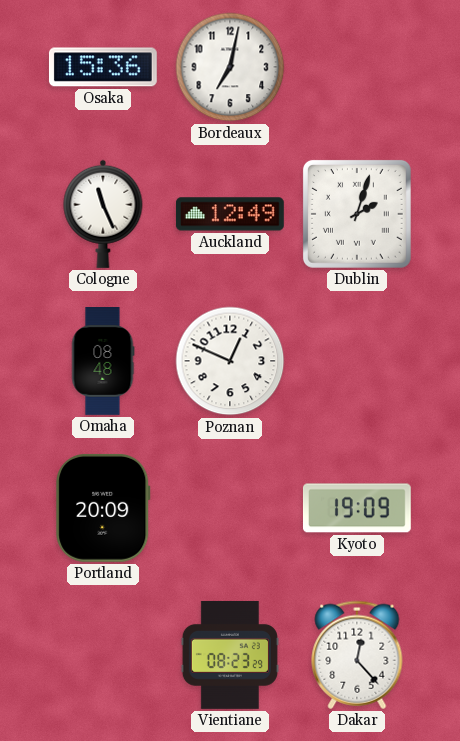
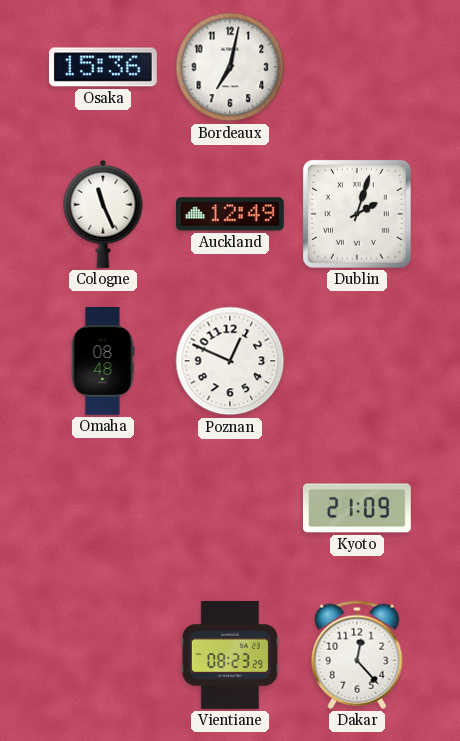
Portland: 20:09 -> none
Kyoto: 19:09 -> 21:09
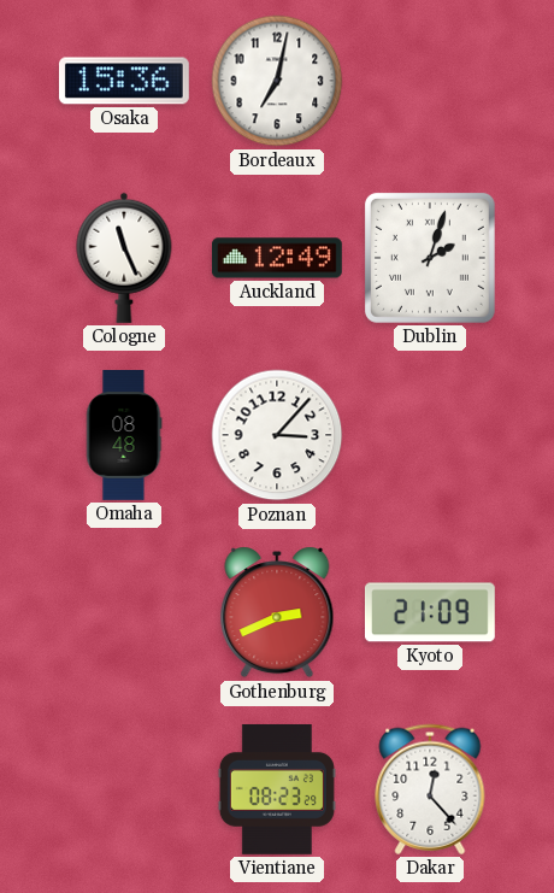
Poznan: 12:49 -> 3:07
Gothenburg: none -> 2:41
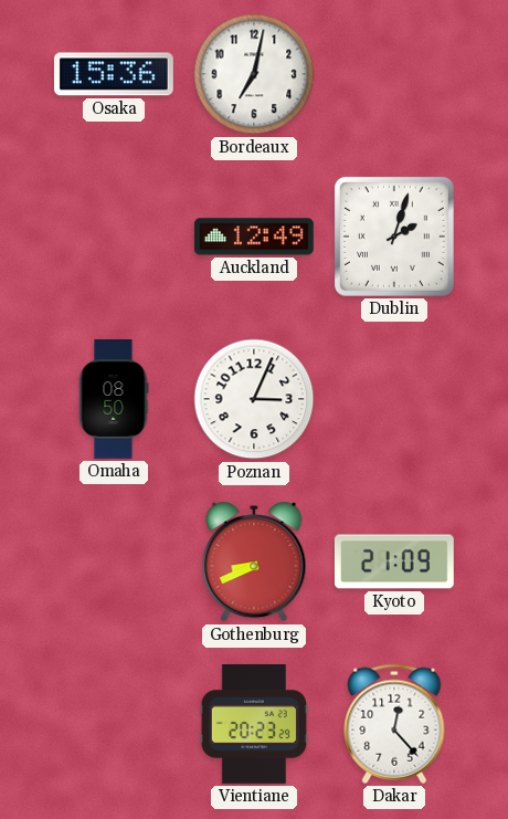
Cologne: 11:26 -> none
Omaha: 08:48 -> 08:50
Poznan: 3:07 -> 3:04
Gothenburg: 2:41 -> 8:41
Vientiane: 08:23 -> 20:23
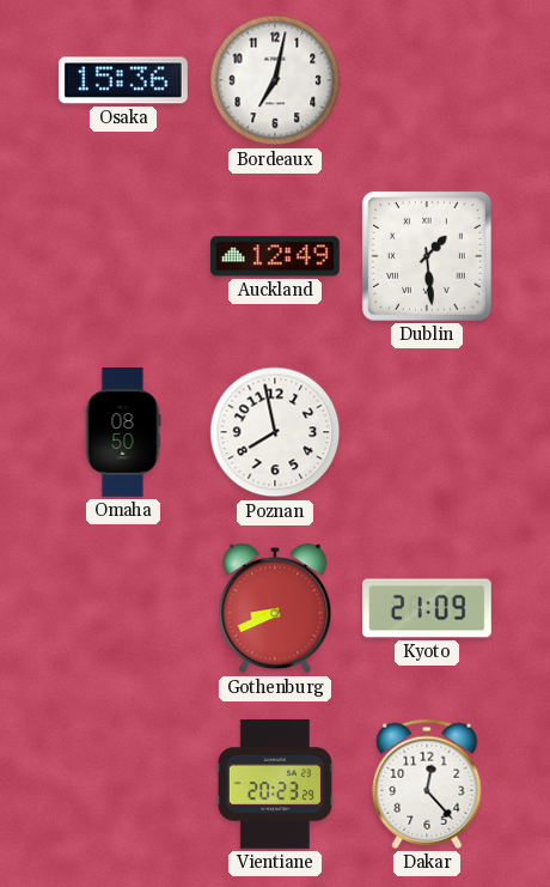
Dublin: 2:03 -> 1:29
Poznan: 3:04 -> 7:58
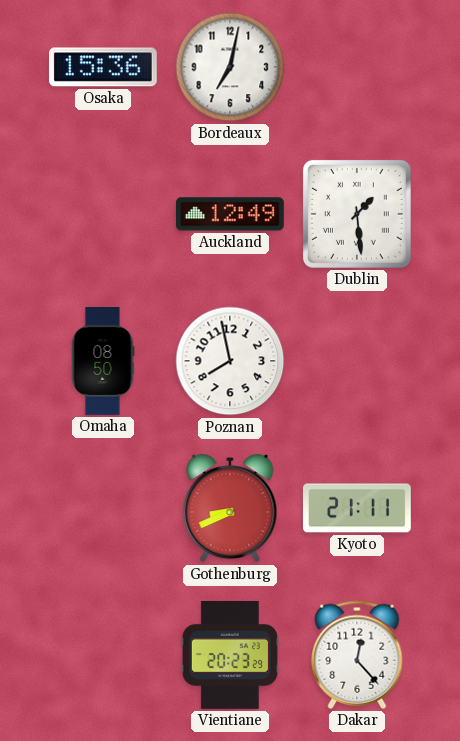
Kyoto: 21:09 -> 21:11
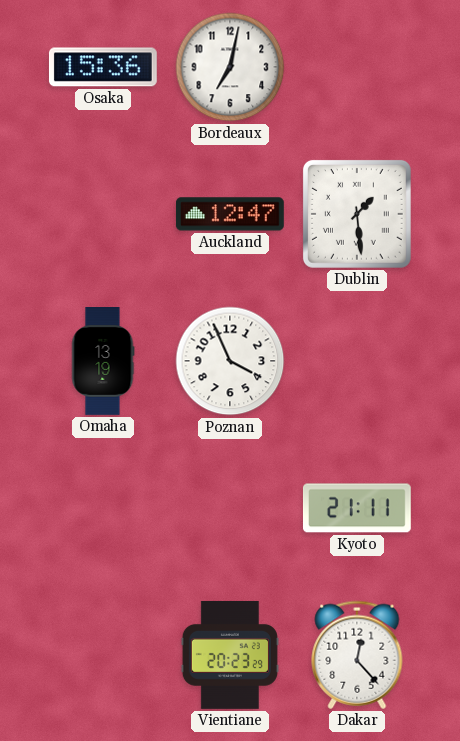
Auckland: 12:49 -> 12:47
Omaha: 08:50 -> 13:19
Poznan: 7:58 -> 3:56
Gothenburg: 8:41 -> none
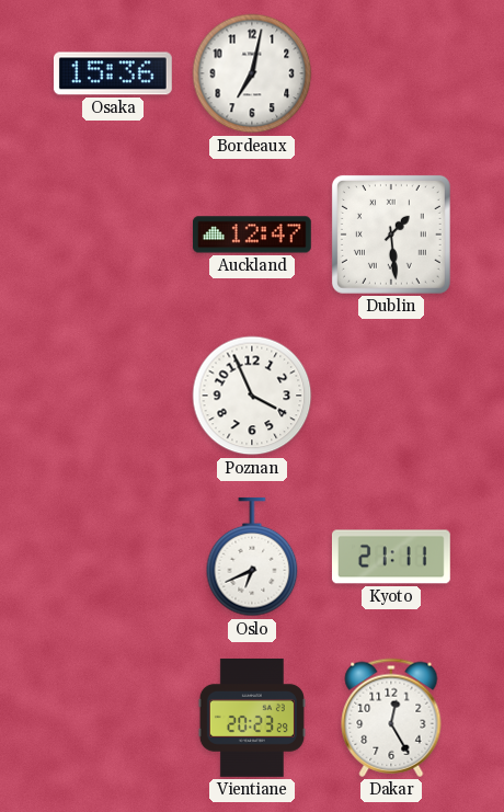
Omaha: 13:19 -> none
Oslo: none -> 6:41
Dakar: 12:23 -> 12:25
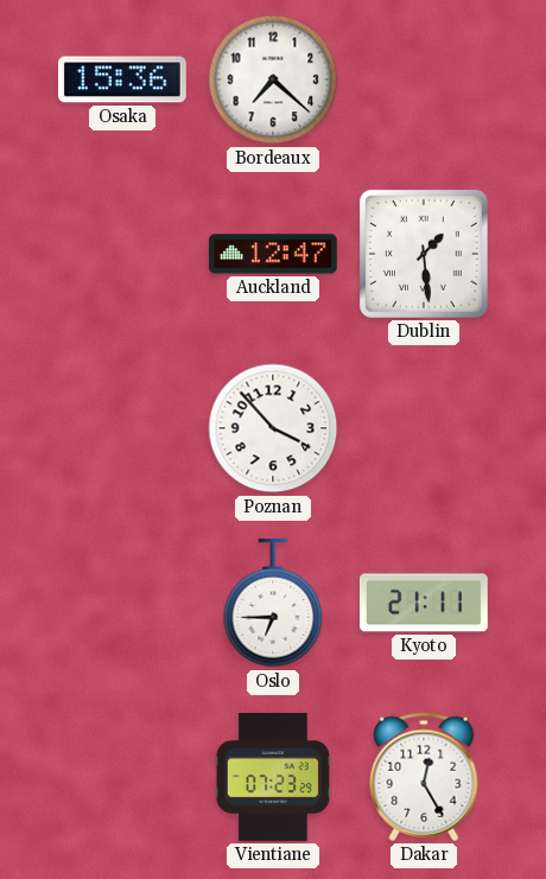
Bordeaux: 7:02 -> 7:22
Poznan: 3:56 -> 3:53
Oslo: 6:41 -> 6:45
Vientiane: 20:23 -> 07:23
